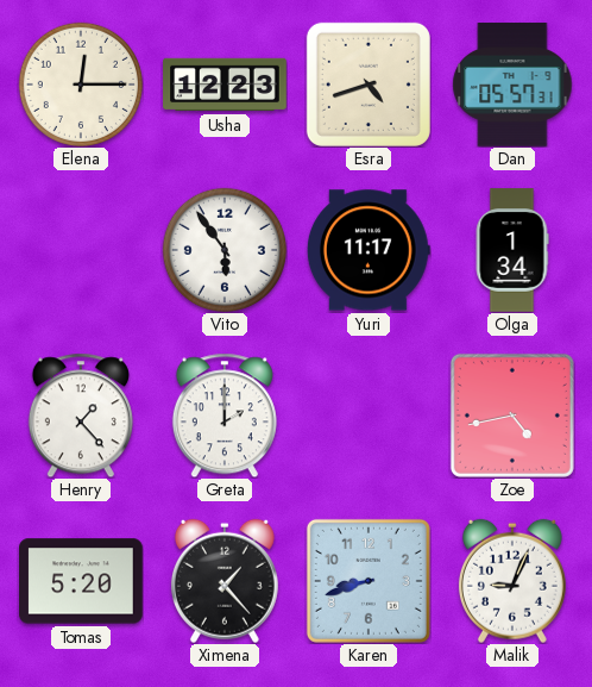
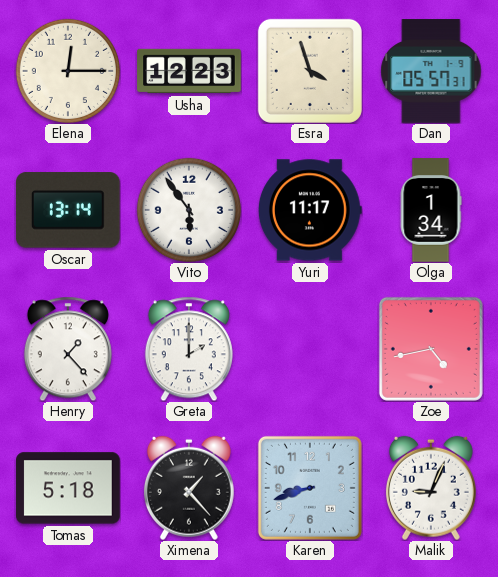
Esra: 4:42 -> 3:57
Oscar: none -> 13:14
Tomas: 5:20 -> 5:18
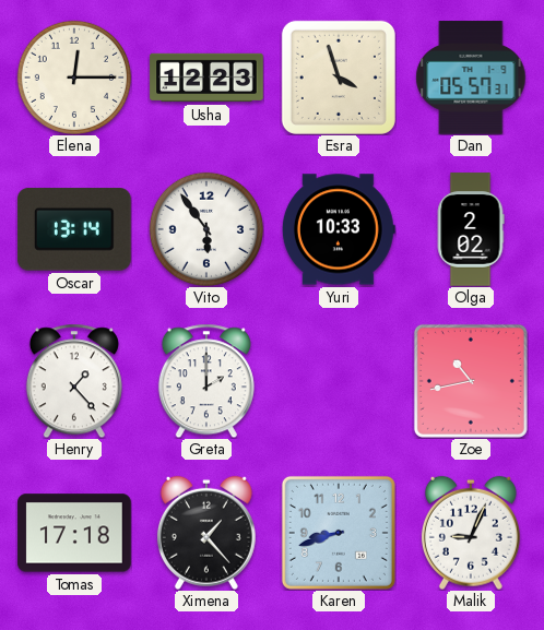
Yuri: 11:17 -> 10:33
Olga: 1:34 -> 2:02
Zoe: 4:43 -> 10:43
Tomas: 5:18 -> 17:18
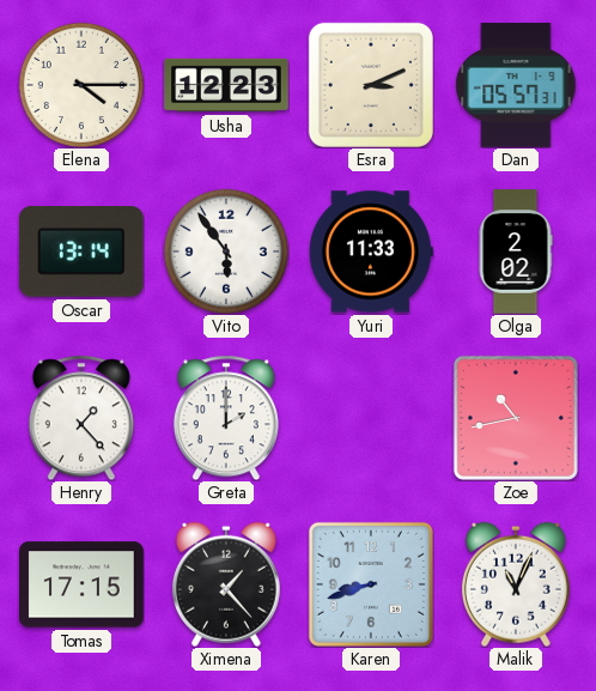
Elena: 12:15 -> 4:15
Esra: 3:57 -> 3:11
Yuri: 10:33 -> 11:33
Tomas: 17:18 -> 17:15
Malik: 9:04 -> 11:04
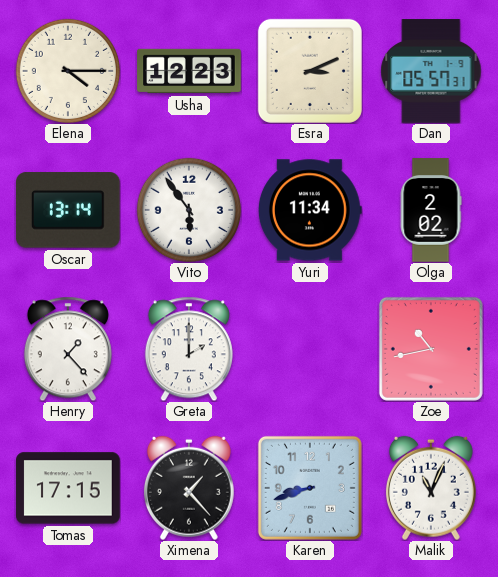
Yuri: 11:33 -> 11:34
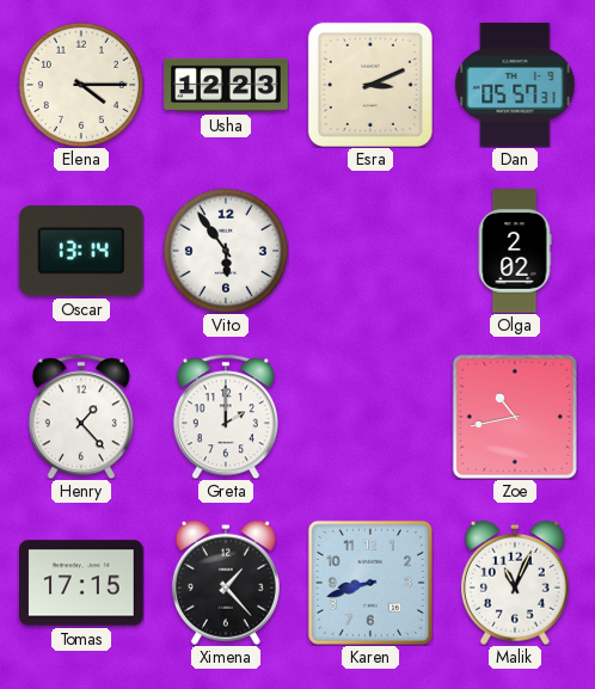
Yuri: 11:34 -> none
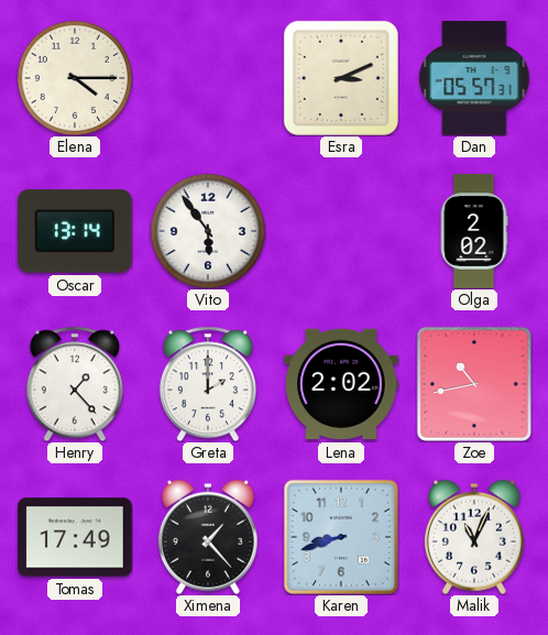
Usha: 12:23 -> none
Lena: none -> 2:02
Tomas: 17:15 -> 17:49
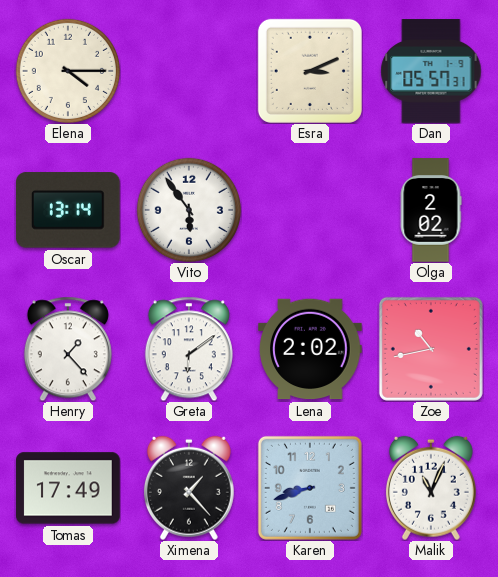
Greta: 2:00 -> 6:09
